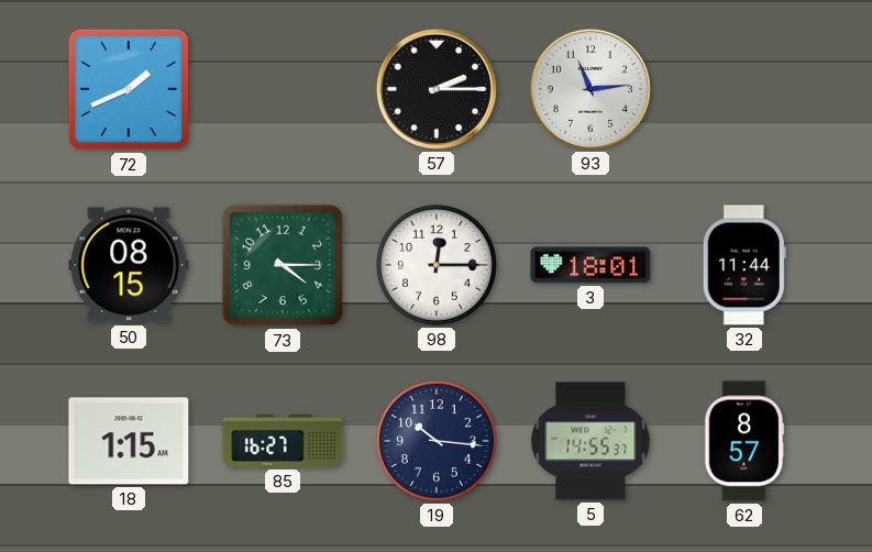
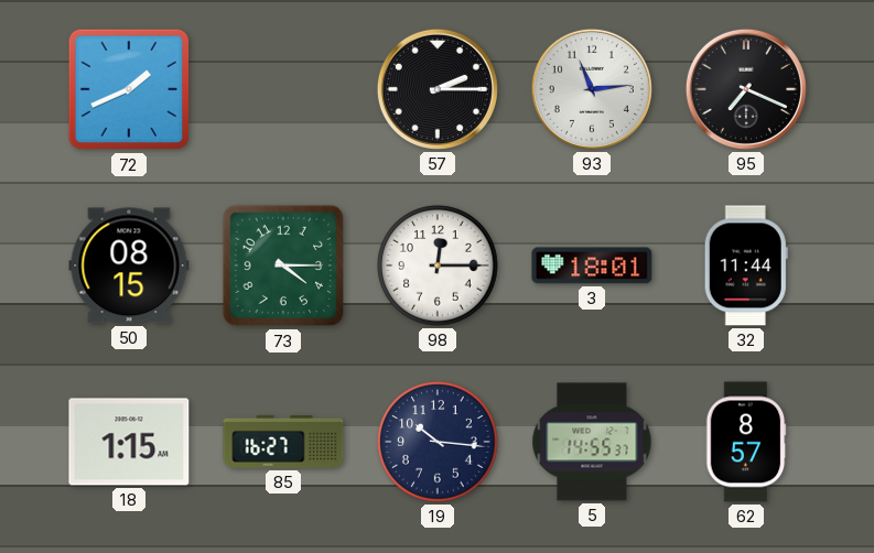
95: none -> 7:19
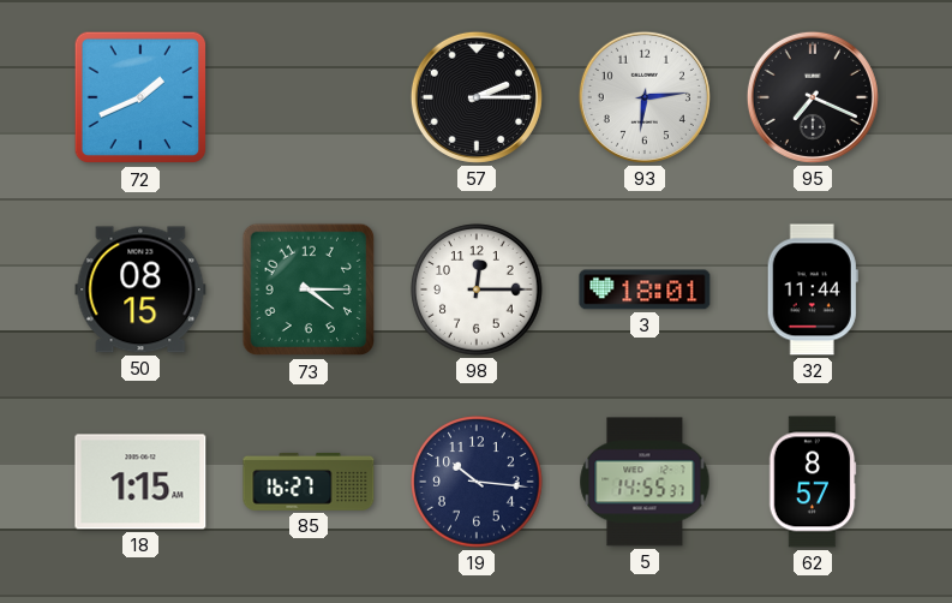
93: 11:14 -> 6:14
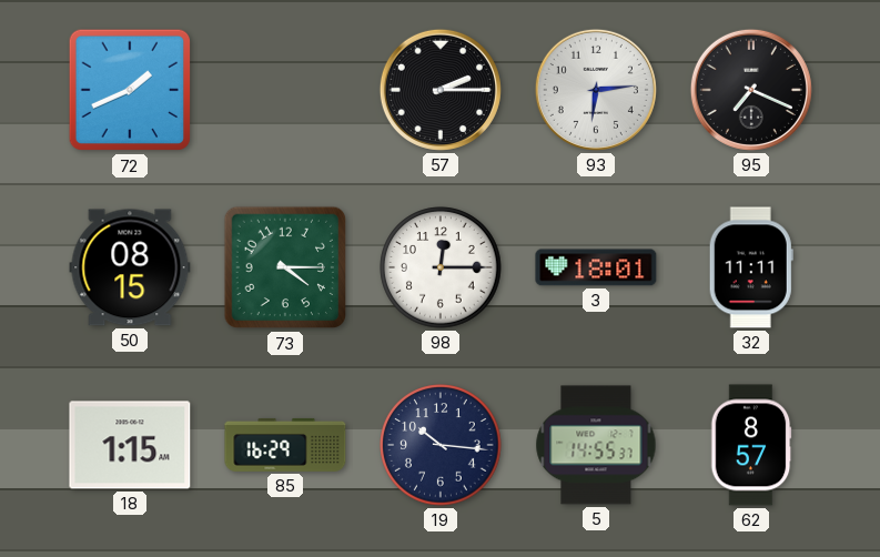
32: 11:44 -> 11:11
85: 16:27 -> 16:29
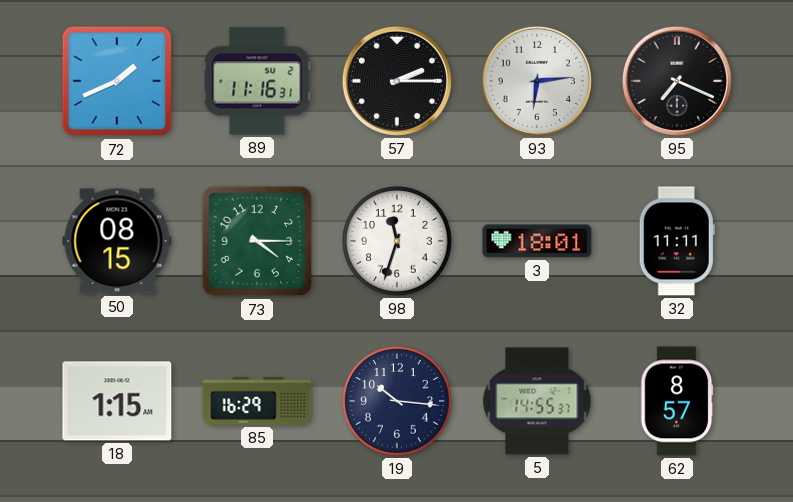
89: none -> 11:16
98: 12:15 -> 11:33
